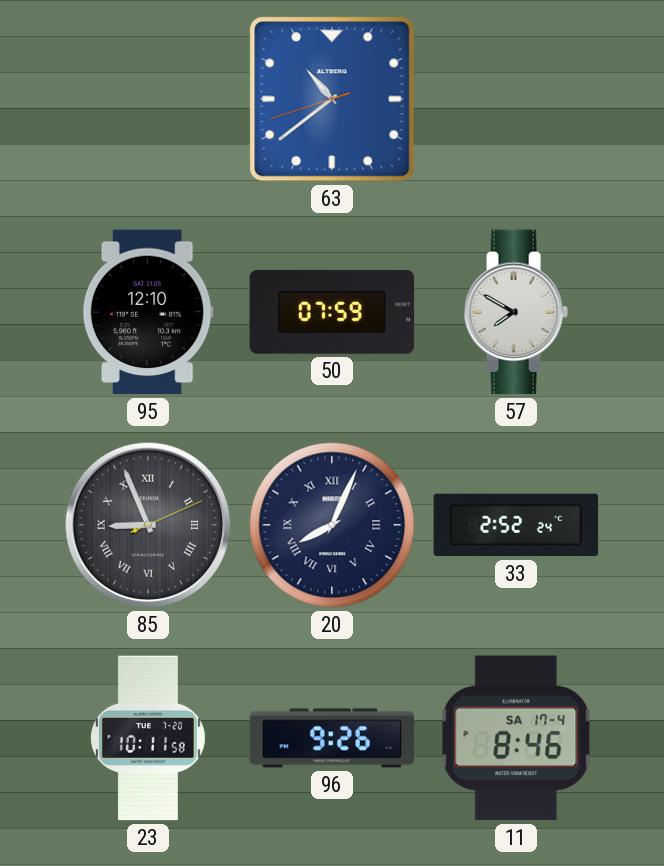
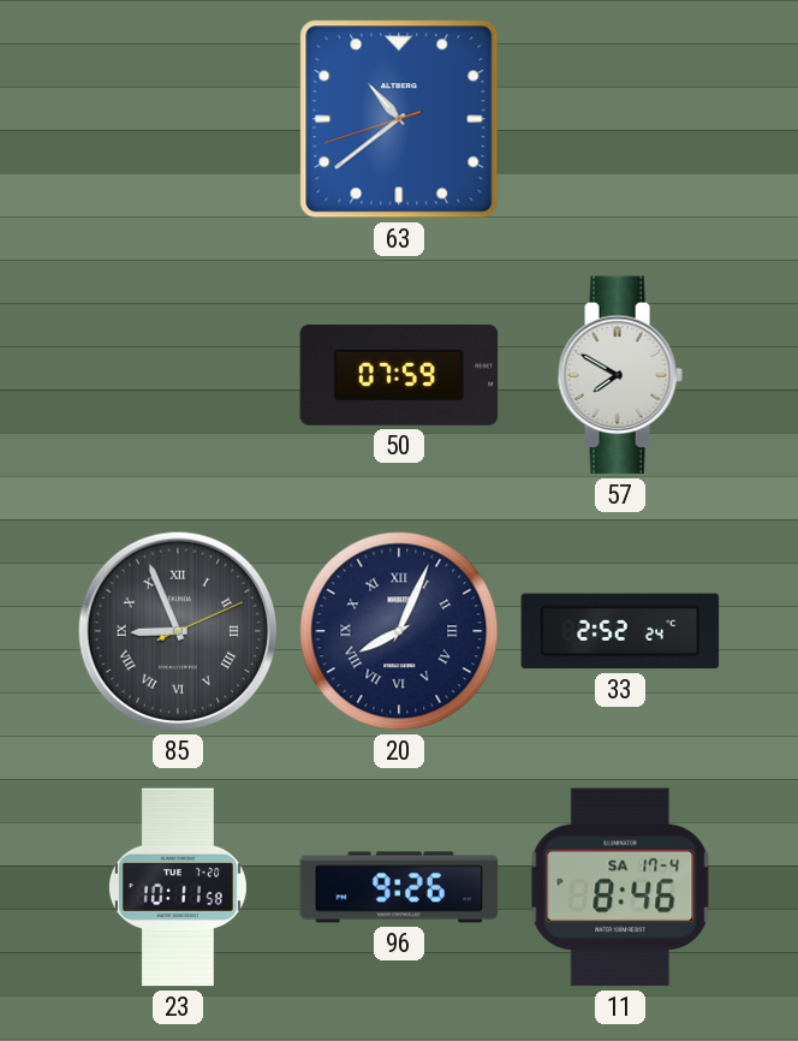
95: 12:10 -> none
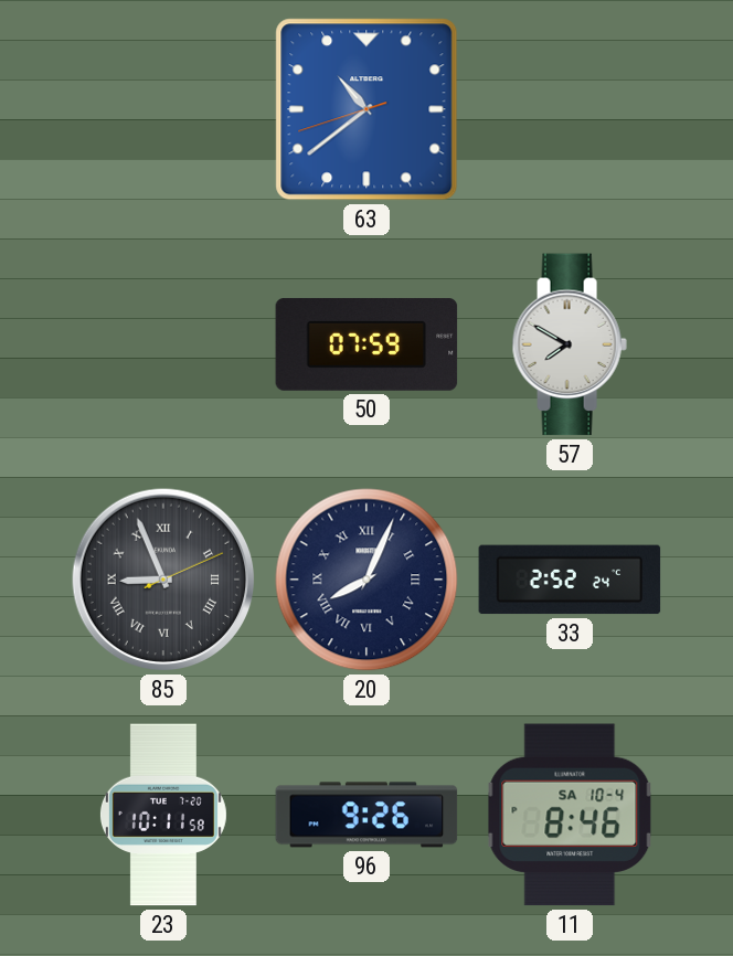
11 date: SA 17-4 -> SA 10-4
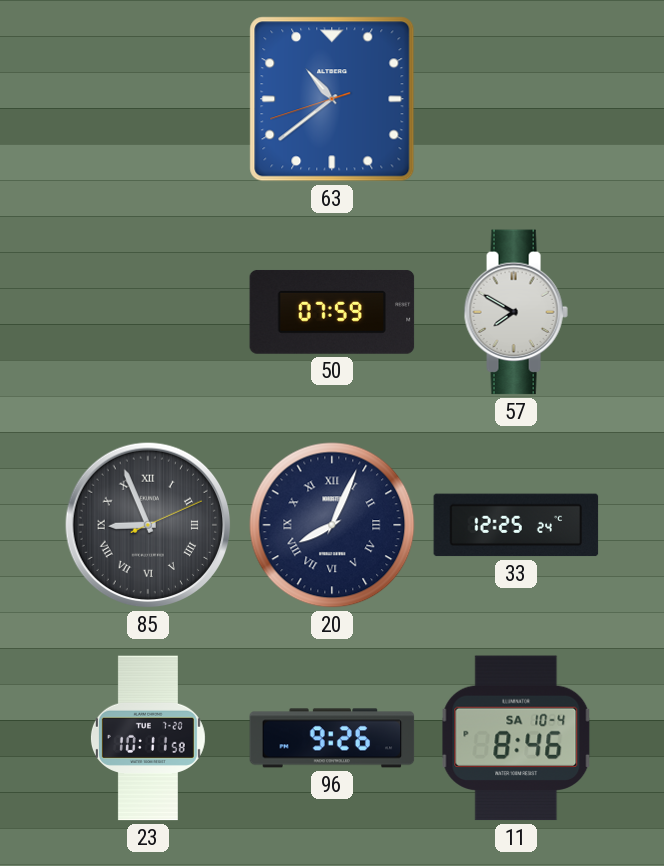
33: 2:52 -> 12:25
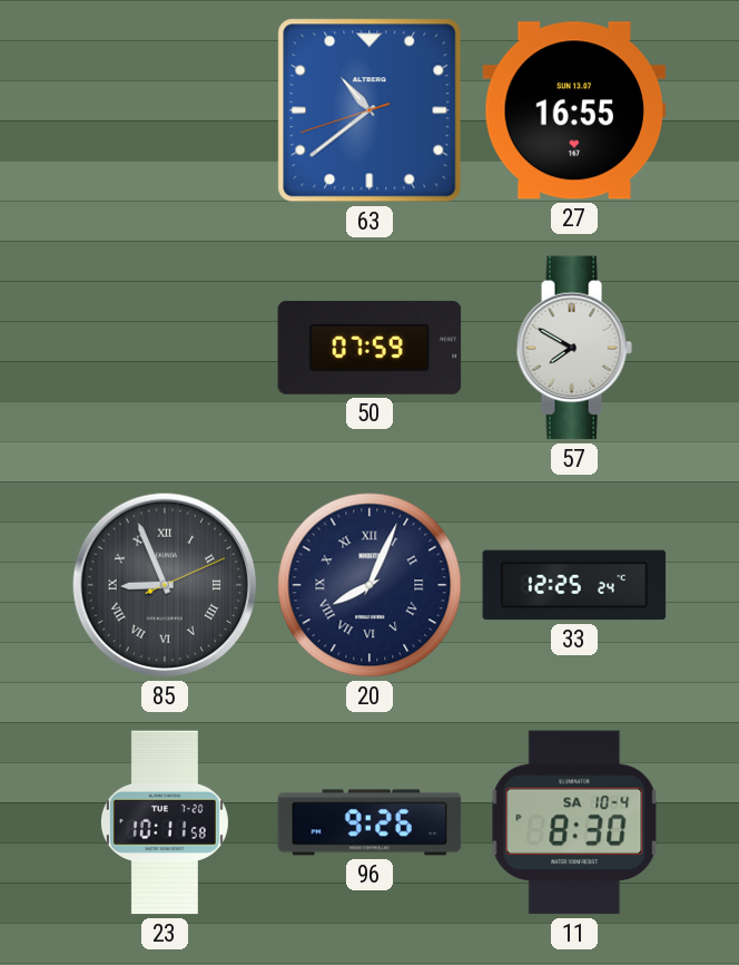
27: none -> 16:55
11: 8:46 -> 8:30
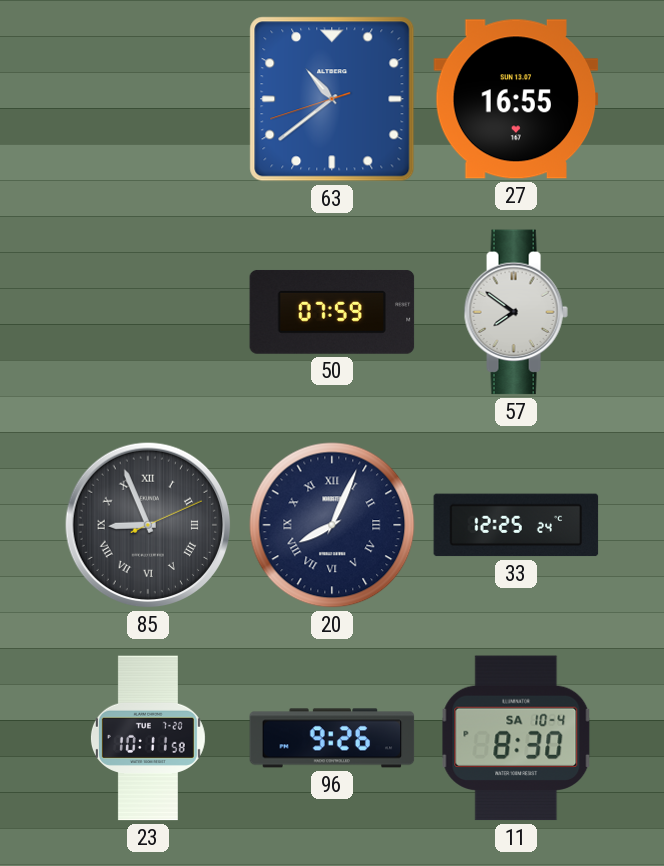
57: 7:50 -> 7:51
